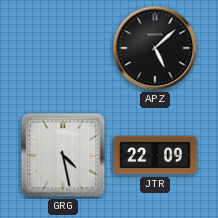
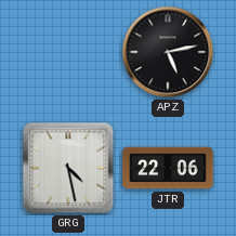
APZ: 5:08 -> 5:13
JTR: 22:09 -> 22:06
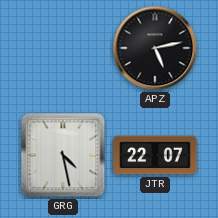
JTR: 22:06 -> 22:07
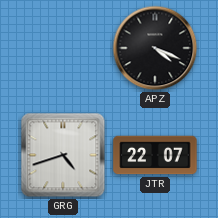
APZ: 5:13 -> 4:19
GRG: 4:28 -> 4:42
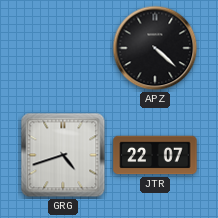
APZ: 4:19 -> 4:22
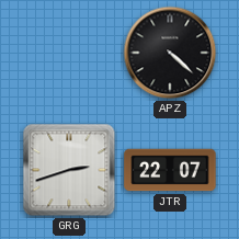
GRG: 4:42 -> 2:42
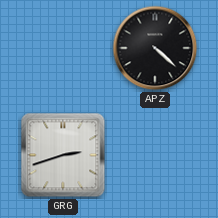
JTR: 22:07 -> none
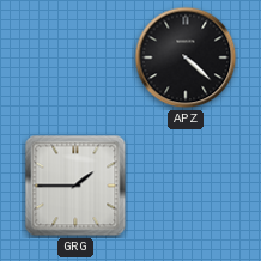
GRG: 2:42 -> 1:45
